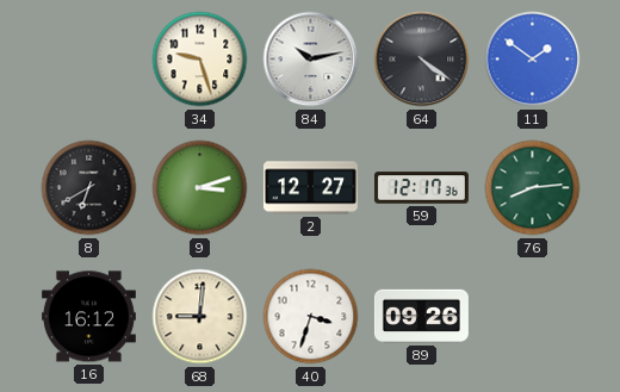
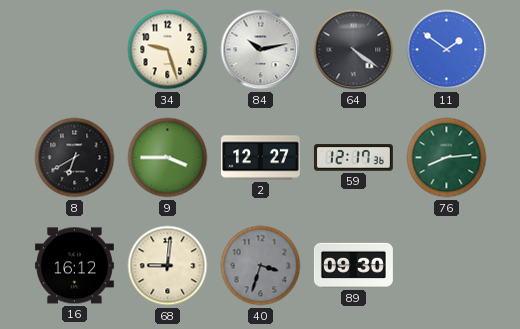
9: 3:12 -> 3:45
40 dial: white -> grey
89: 09:26 -> 09:30
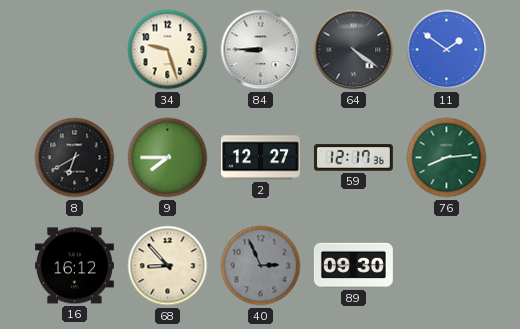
84: 10:13 -> 8:45
9: 3:45 -> 7:45
68: 9:01 -> 8:53
40: 3:33 -> 2:56
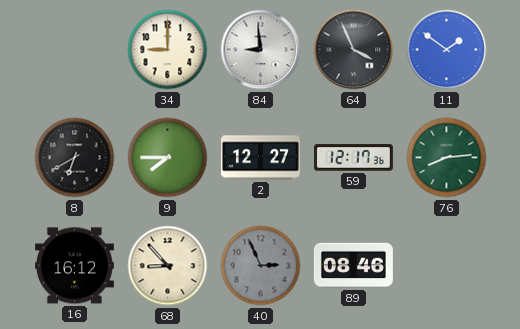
34: 9:27 -> 9:00
84: 8:45 -> 8:59
64: 4:21 -> 3:56
89: 09:30 -> 08:46
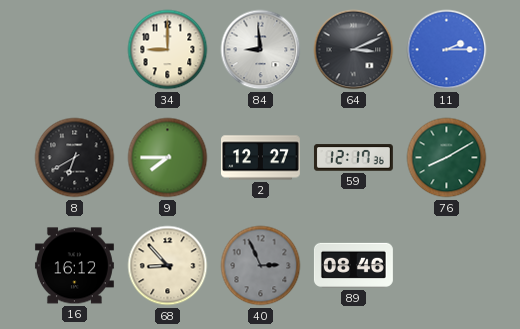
64: 3:56 -> 3:11
11: 1:51 -> 2:15
76: 8:14 -> 8:10
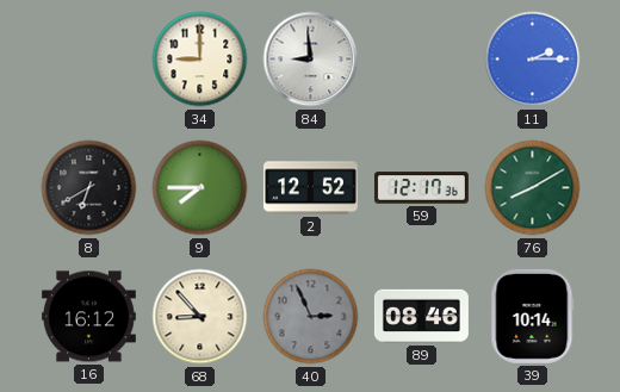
64: 3:11 -> none
2: 12:27 -> 12:52
39: none -> 10:14
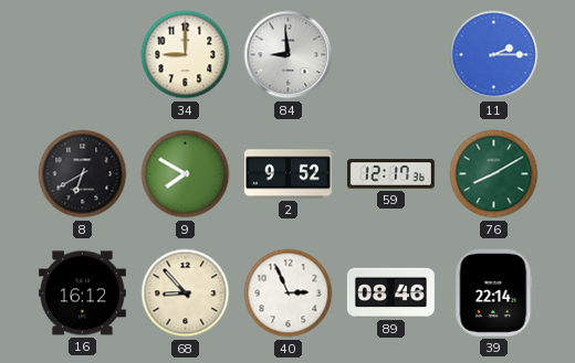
9: 7:45 -> 7:50
2: 12:52 -> 9:52
40 dial: grey -> white
39: 10:14 -> 22:14
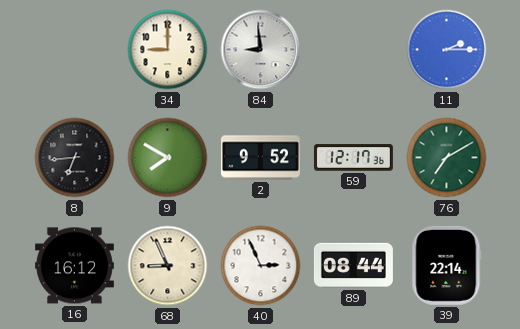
8: 6:40 -> 6:44
76: 8:10 -> 7:10
68: 8:53 -> 8:56
89: 08:46 -> 08:44
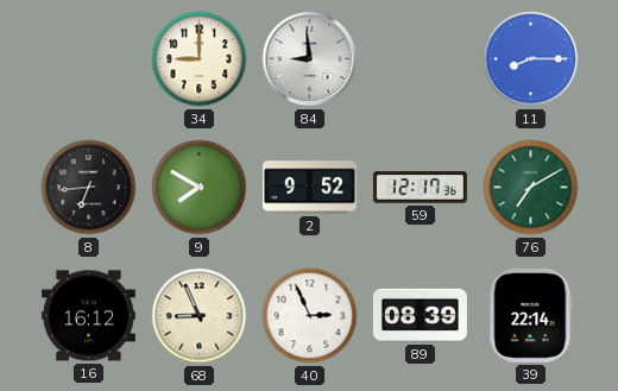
11: 2:15 -> 8:15
89: 08:44 -> 08:39
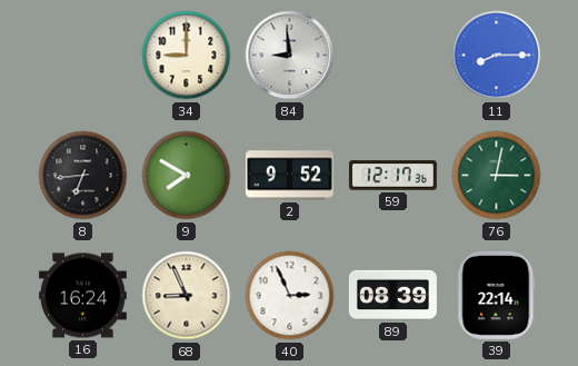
76: 7:10 -> 3:02
16: 16:12 -> 16:24
